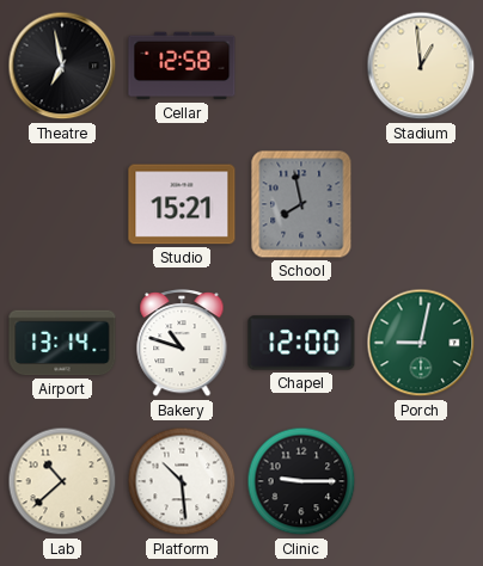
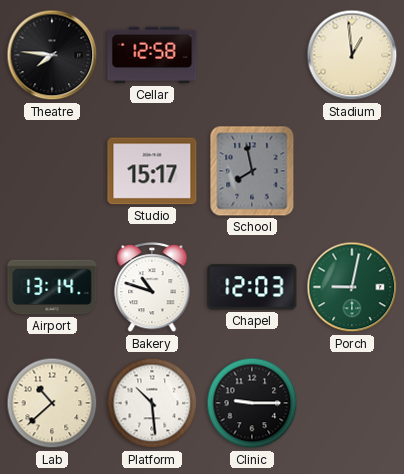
Theatre: 6:58 -> 7:46
Studio: 15:21 -> 15:17
Chapel: 12:00 -> 12:03
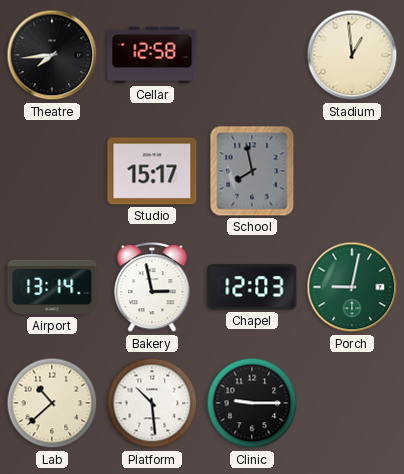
Theatre: 7:46 -> 7:44
Bakery: 10:48 -> 2:58
